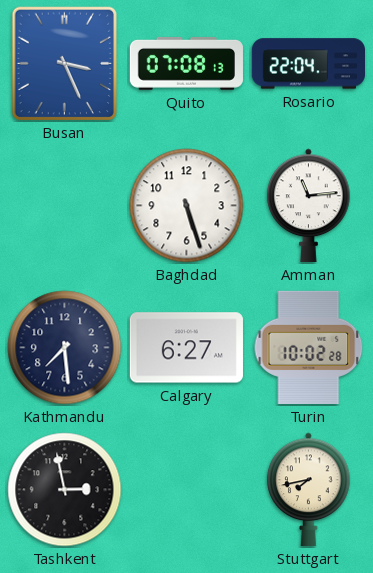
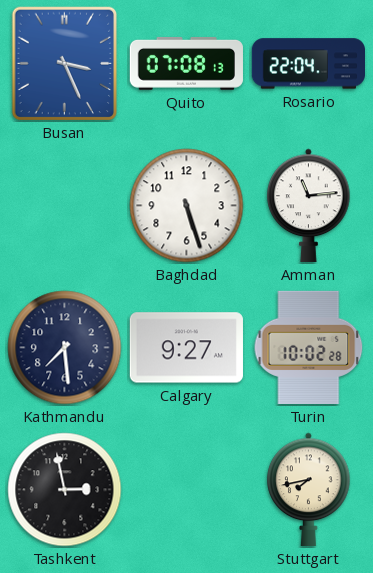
Calgary: 6:27 -> 9:27
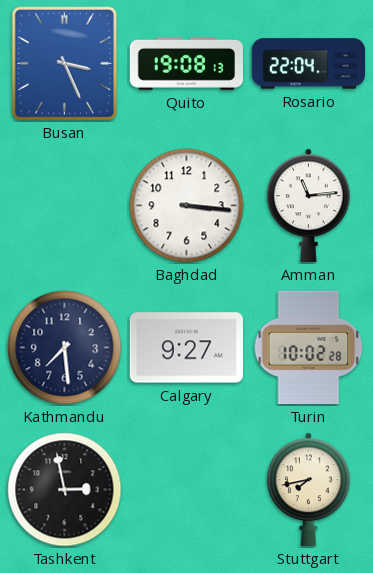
Quito: 07:08 -> 19:08
Baghdad: 5:27 -> 3:16
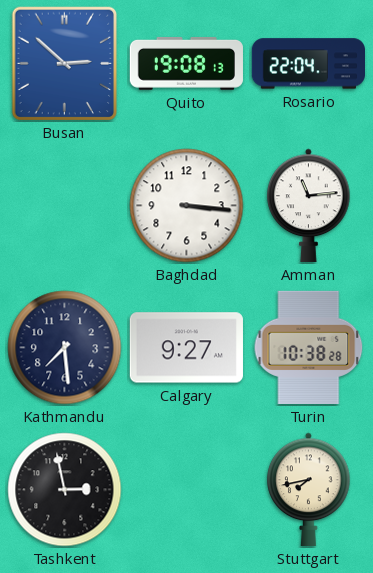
Busan: 3:26 -> 2:52
Turin: 10:02 -> 10:38
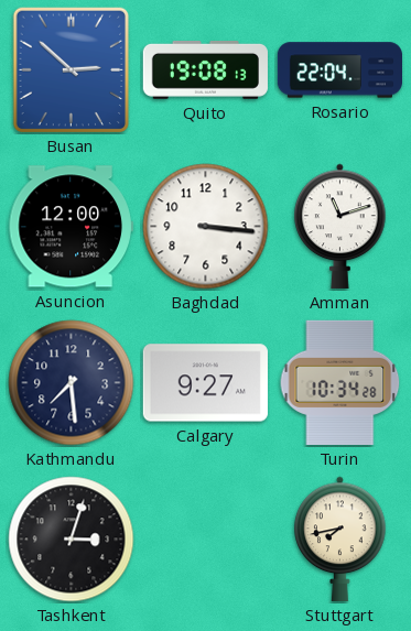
Asuncion: none -> 12:00
Amman: 11:14 -> 11:12
Turin: 10:38 -> 10:34
Tashkent: 2:58 -> 3:03
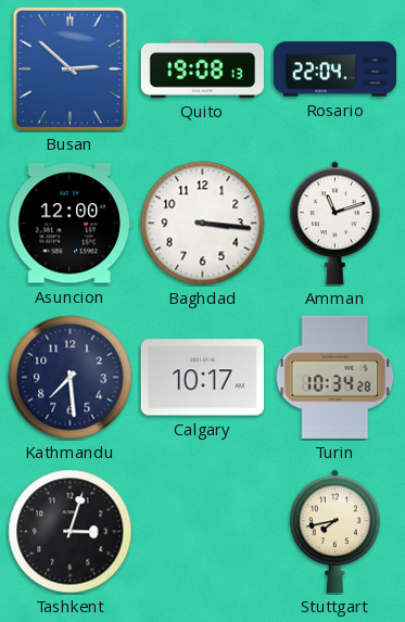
Calgary: 9:27 -> 10:17
